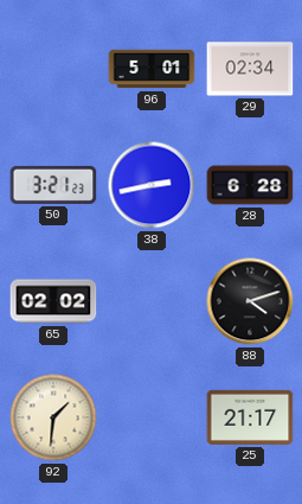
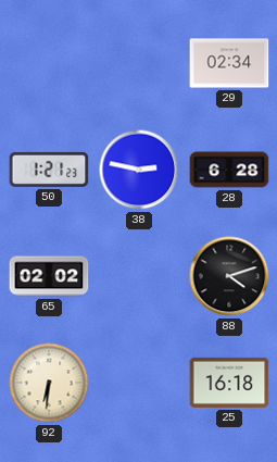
96: 5:01 -> none
50: 3:21 -> 1:21
38: 2:43 -> 2:47
92: 1:31 -> 6:31
25: 21:17 -> 16:18
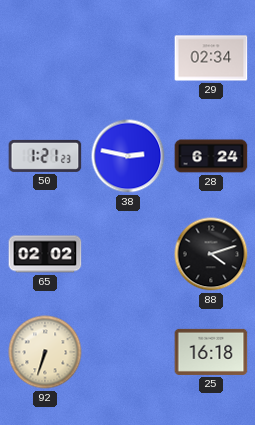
28: 6:28 -> 6:24
92: 6:31 -> 6:33
